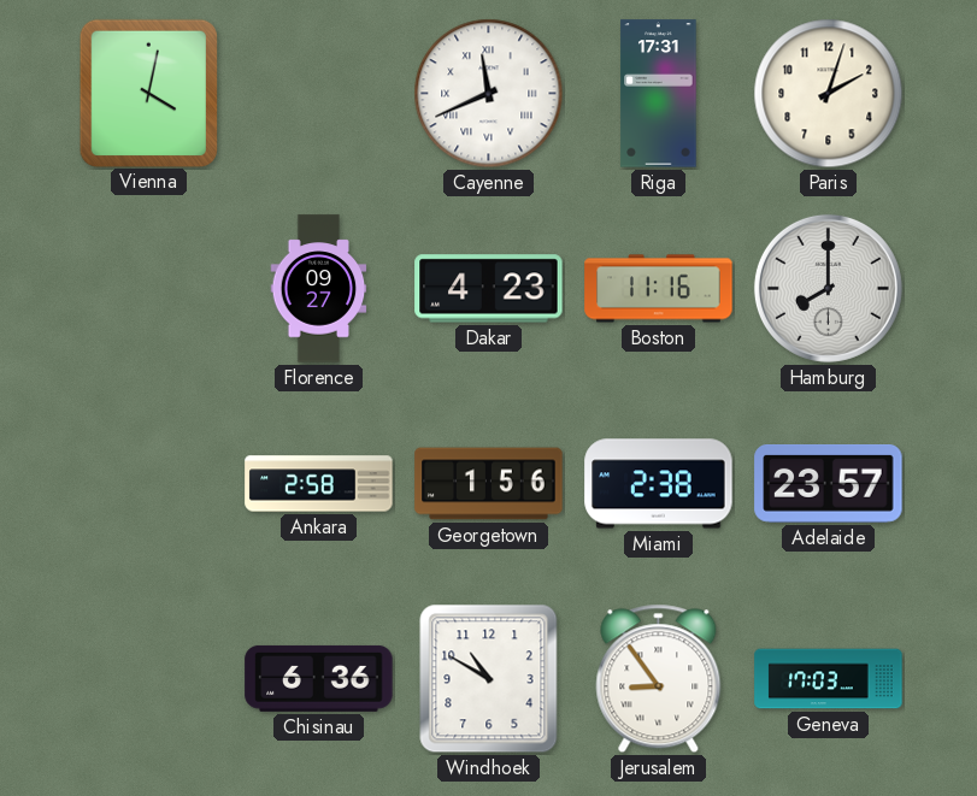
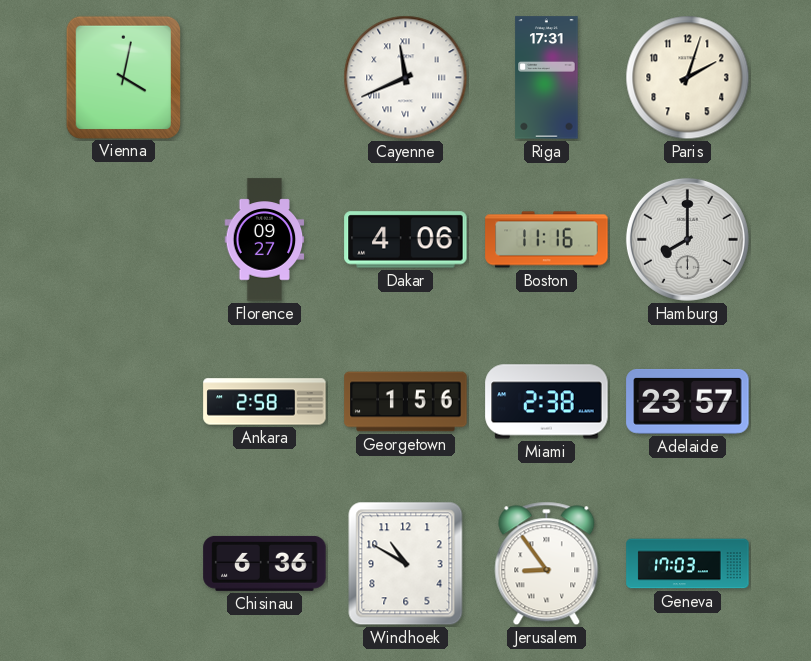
Dakar: 4:23 -> 4:06
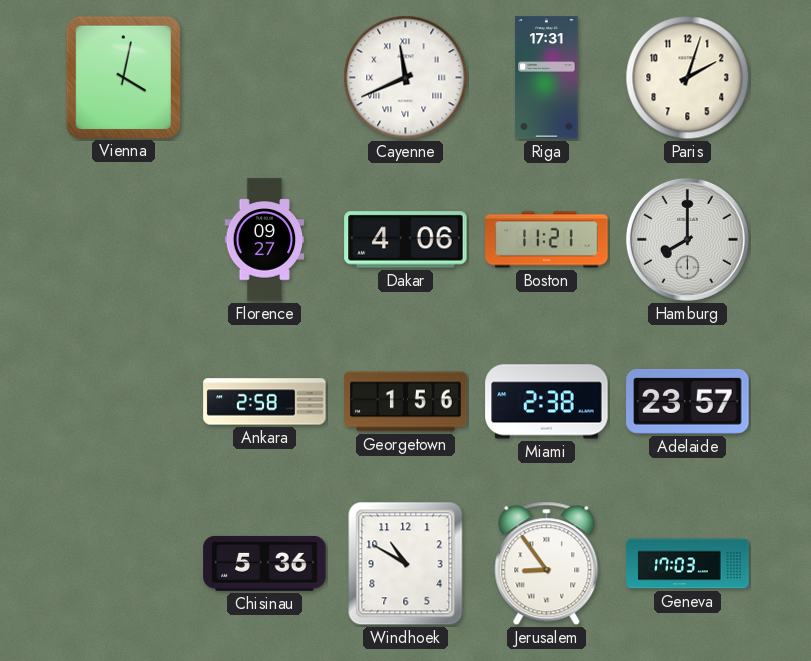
Boston: 11:16 -> 11:21
Chisinau: 6:36 -> 5:36
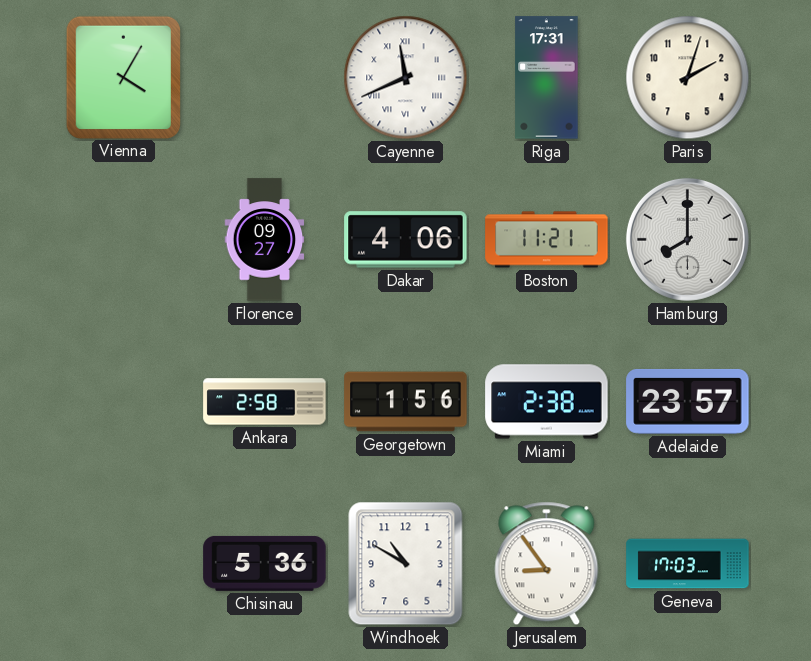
Vienna: 4:02 -> 4:05
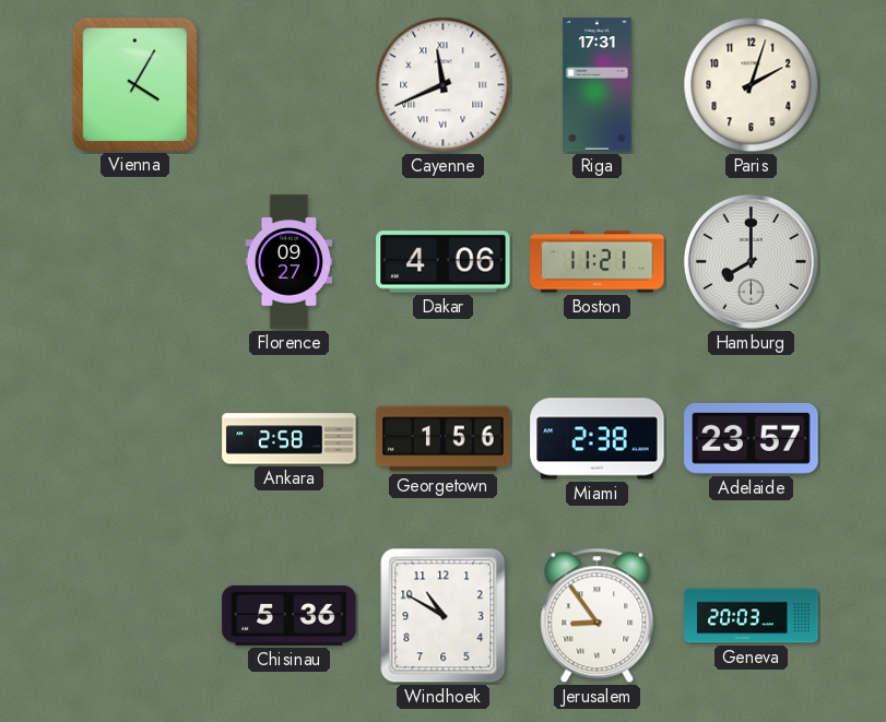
Geneva: 17:03 -> 20:03
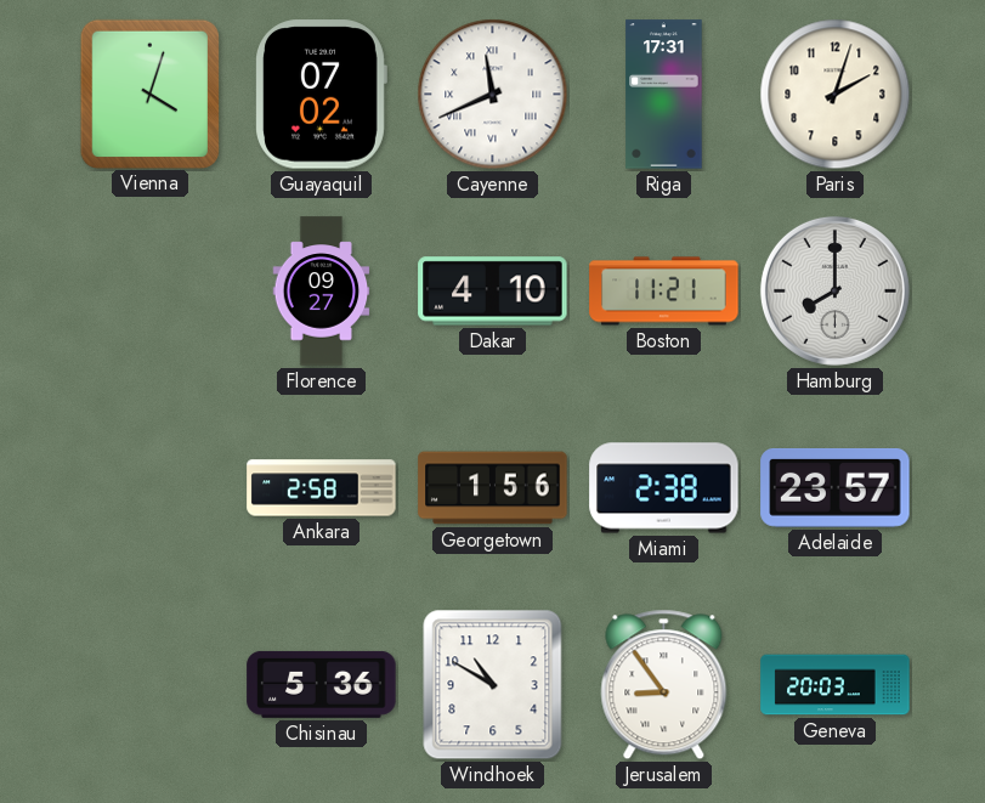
Vienna: 4:05 -> 4:03
Guayaquil: none -> 07:02
Dakar: 4:06 -> 4:10
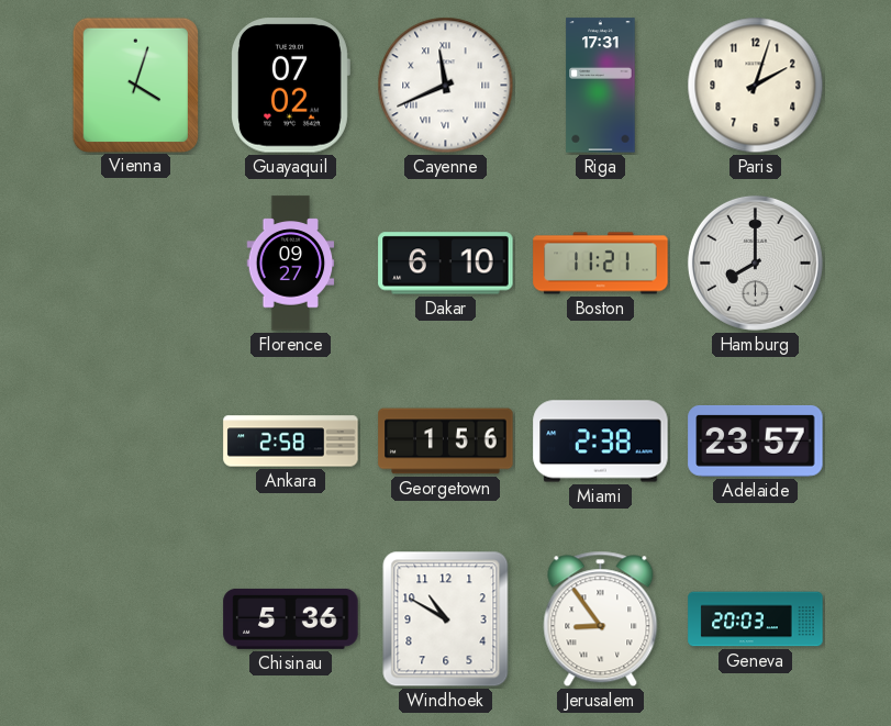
Dakar: 4:10 -> 6:10
